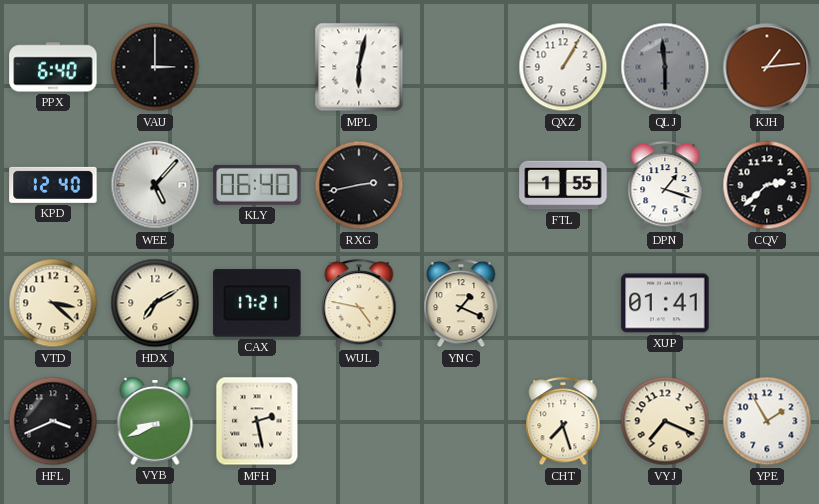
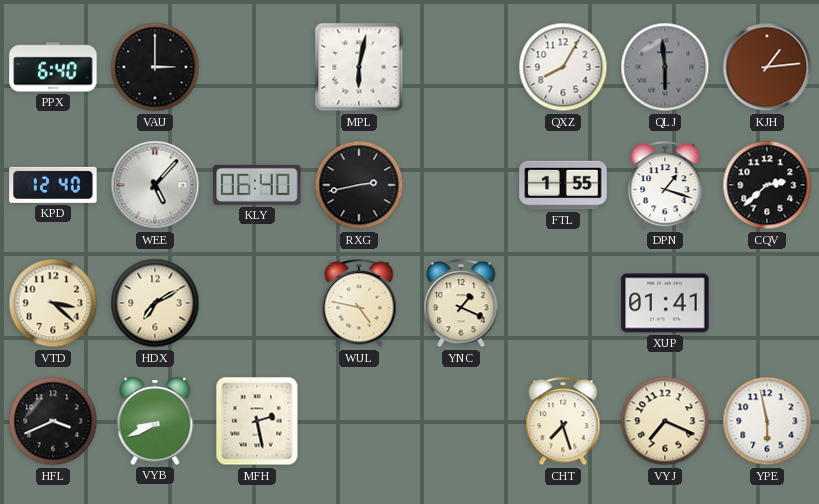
QXZ: 1:05 -> 8:05
CAX: 17:21 -> none
YPE: 1:55 -> 5:58
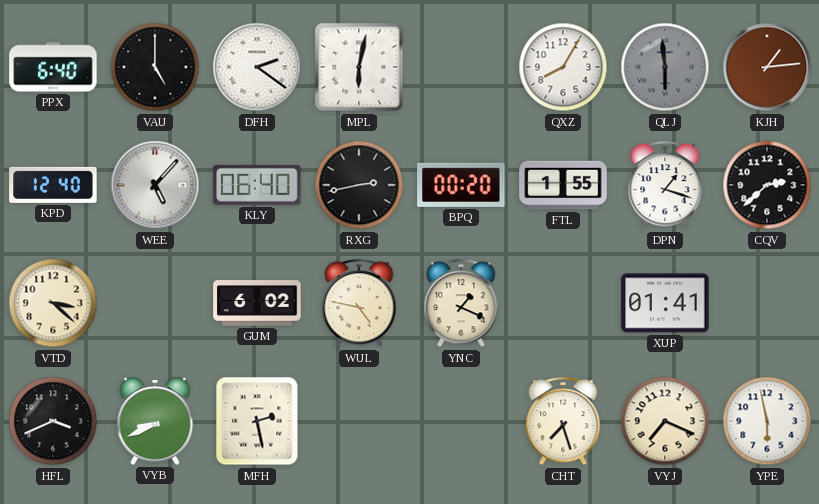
VAU: 3:00 -> 5:00
DFH: none -> 2:21
BPQ: none -> 00:20
HDX: 7:10 -> none
GUM: none -> 6:02
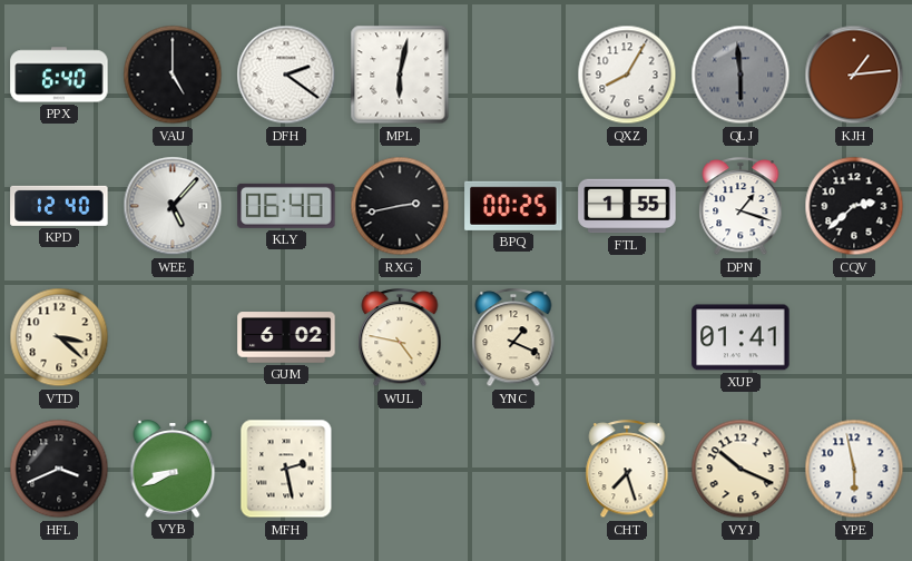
BPQ: 00:20 -> 00:25
VYJ: 7:19 -> 10:19
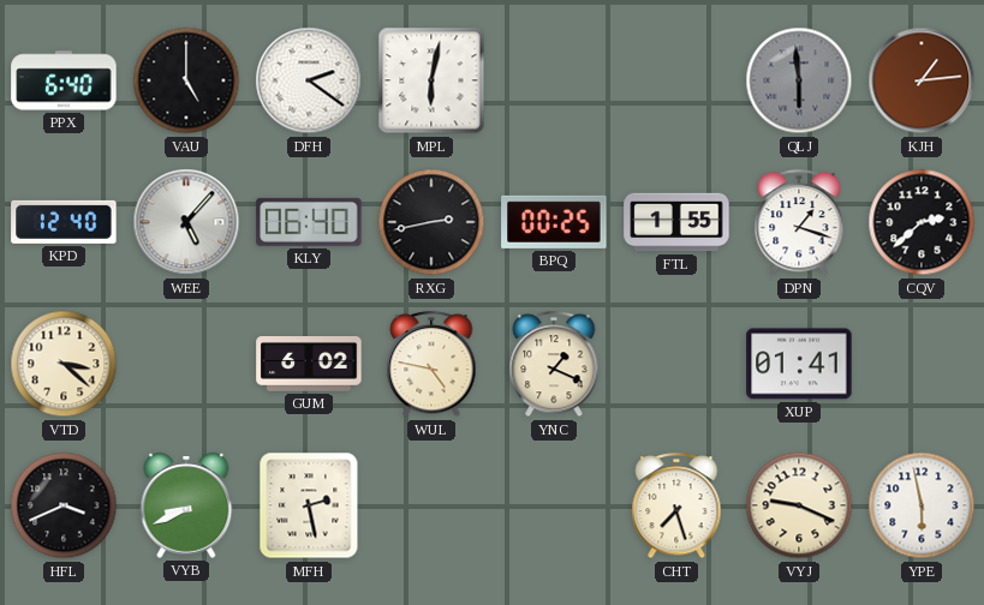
QXZ: 8:05 -> none
VYJ: 10:19 -> 9:19
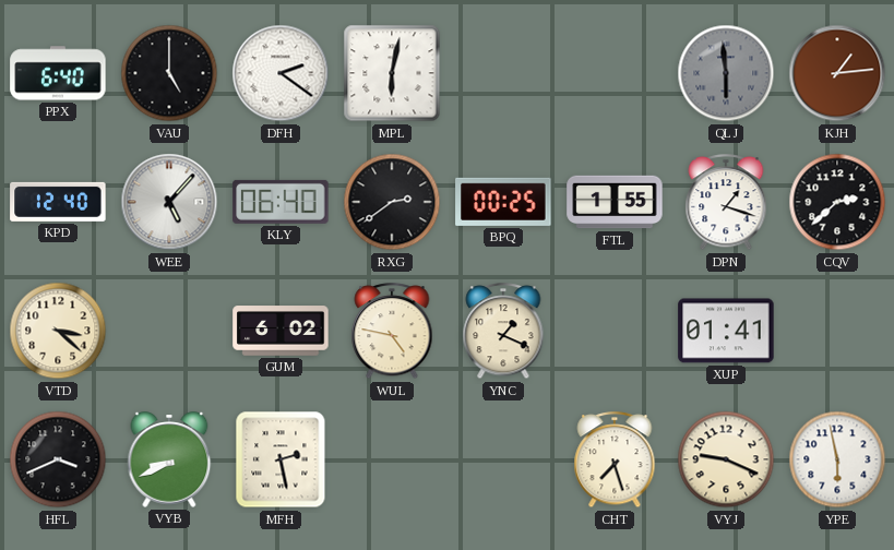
RXG: 2:43 -> 2:39
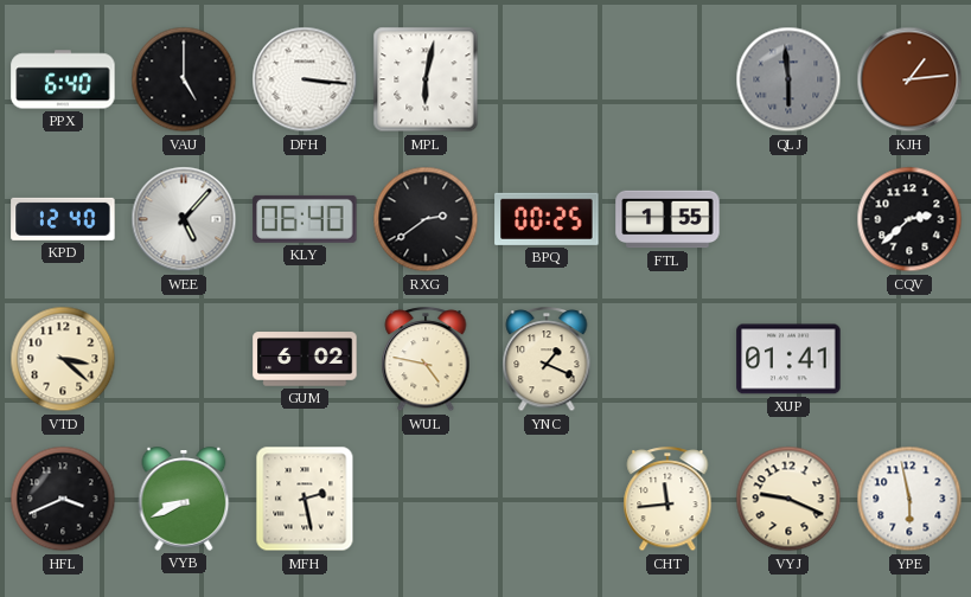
DFH: 2:21 -> 3:16
DPN: 1:18 -> none
CHT: 7:27 -> 11:44
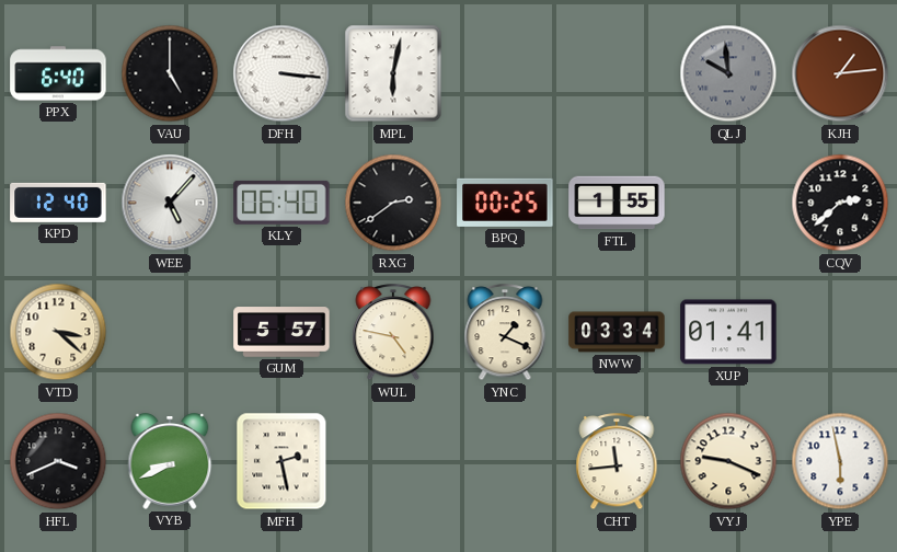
QLJ: 5:59 -> 9:59
GUM: 6:02 -> 5:57
NWW: none -> 03:34
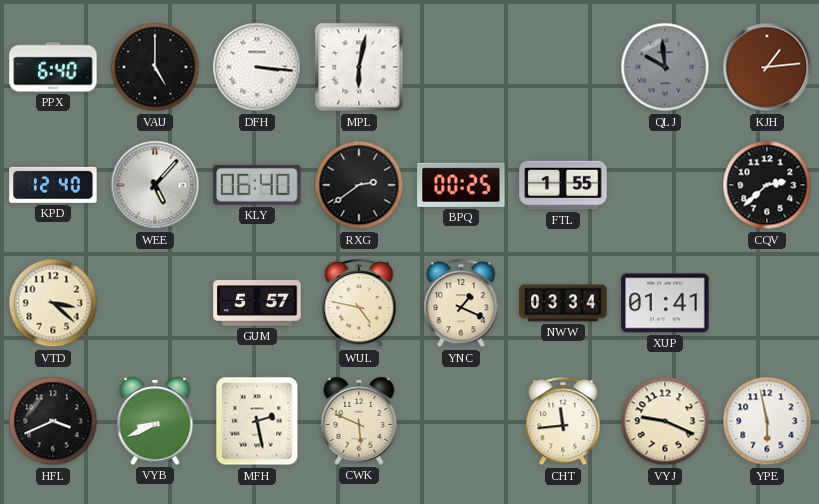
CWK: none -> 5:49
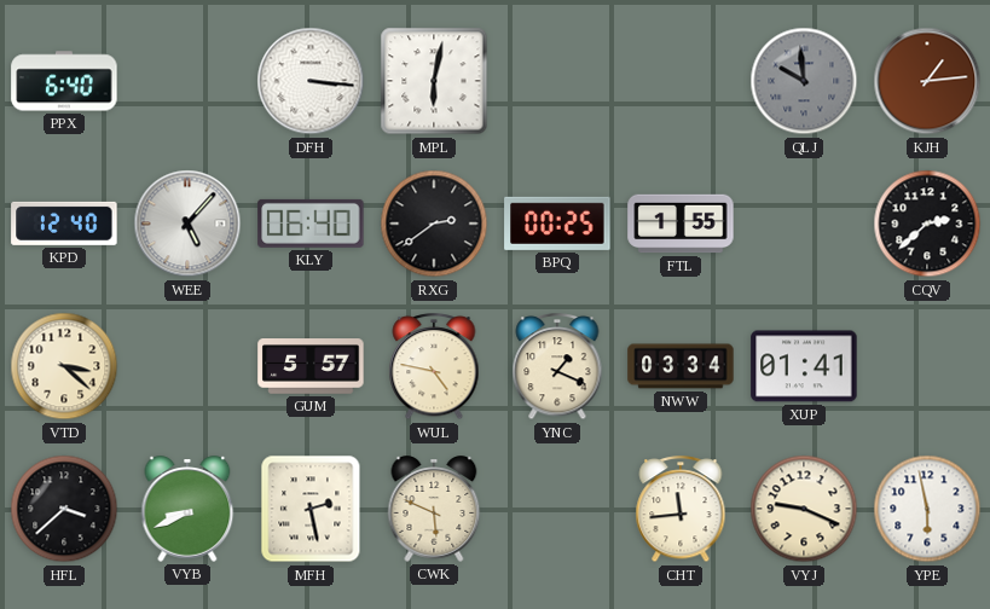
VAU: 5:00 -> none
HFL: 3:41 -> 3:38
